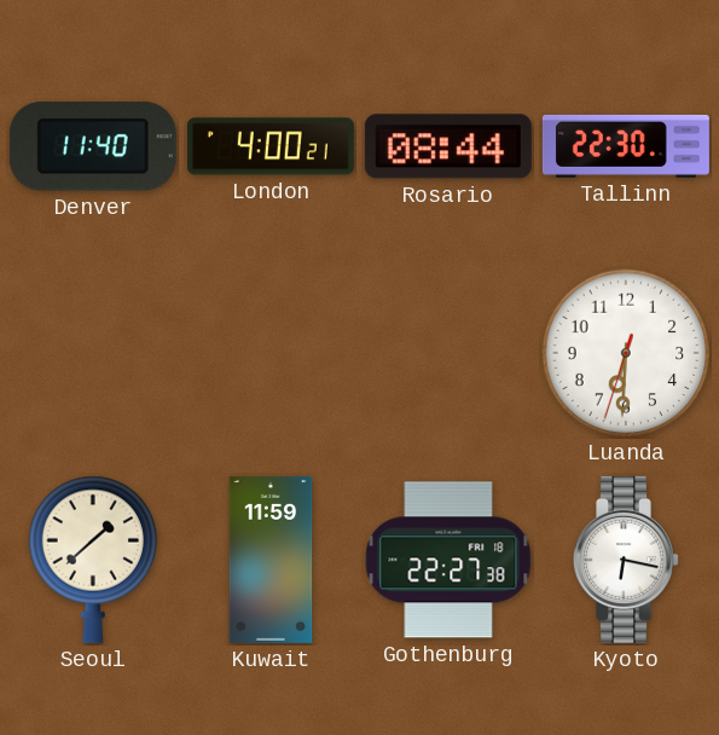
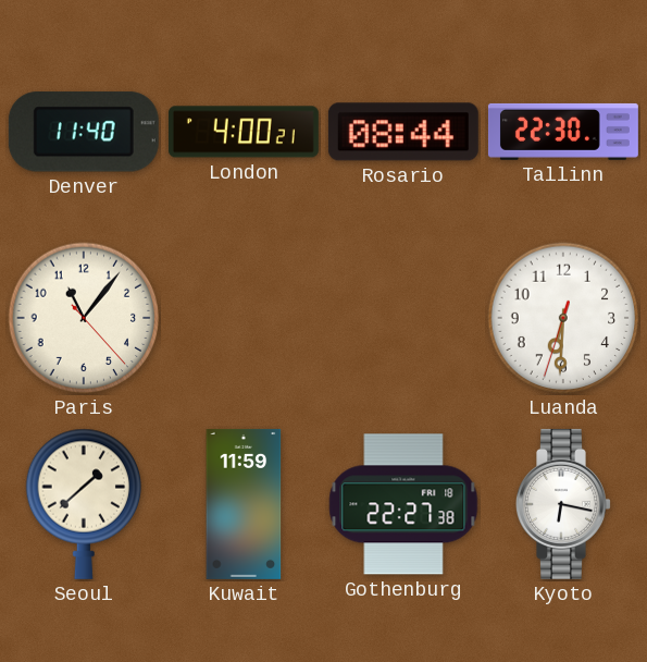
Paris: none -> 11:06
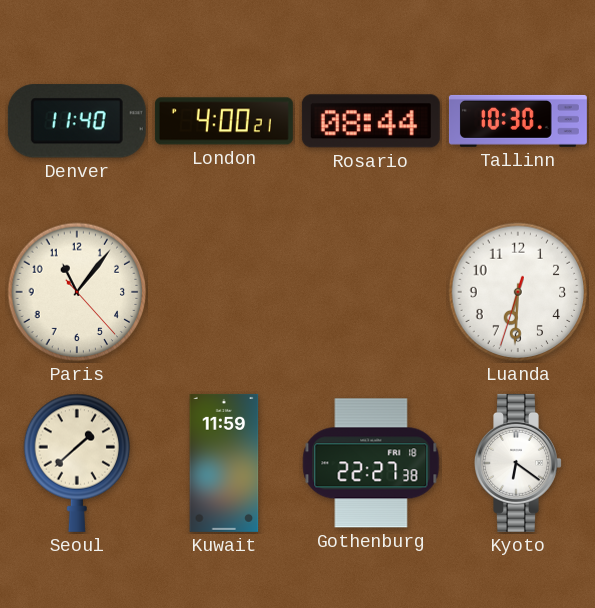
Tallinn: 22:30 -> 10:30
Kyoto: 6:17 -> 6:21
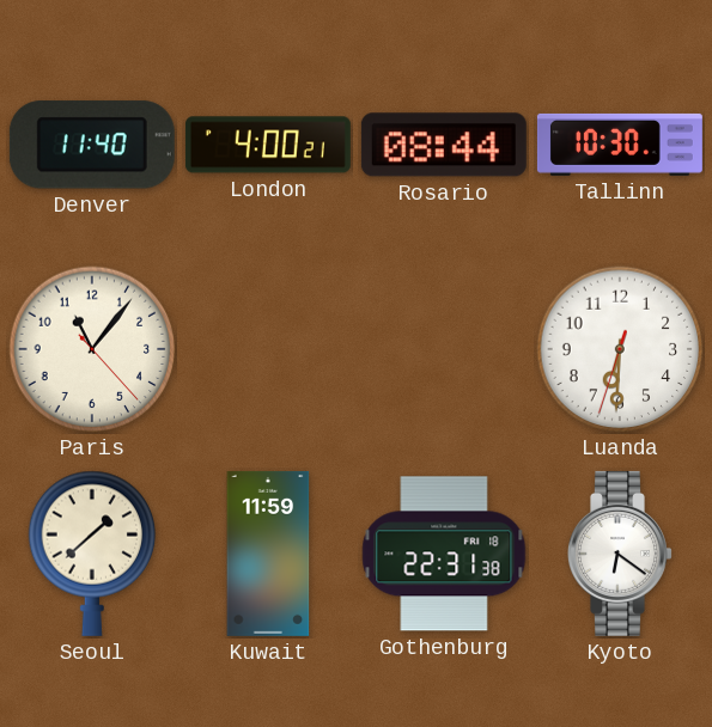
Gothenburg: 22:27 -> 22:31
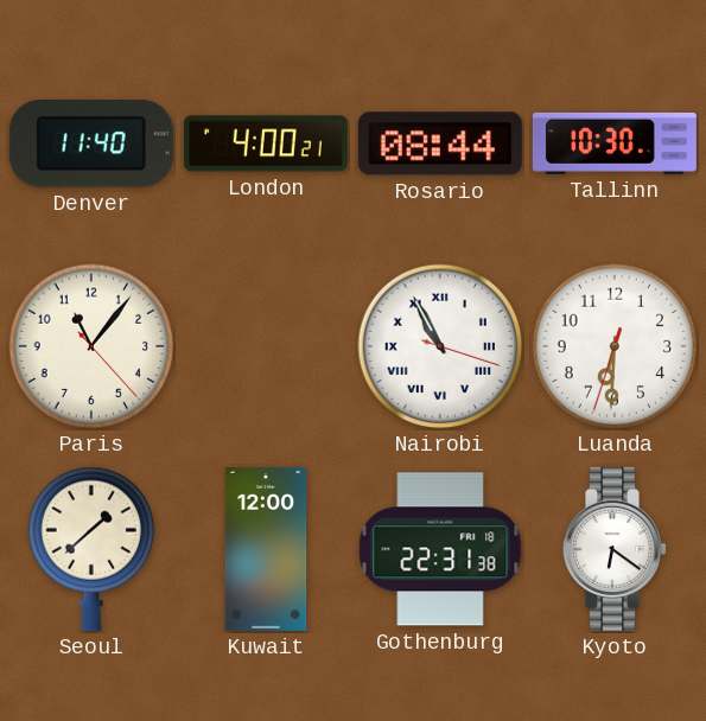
Nairobi: none -> 10:55
Kuwait: 11:59 -> 12:00
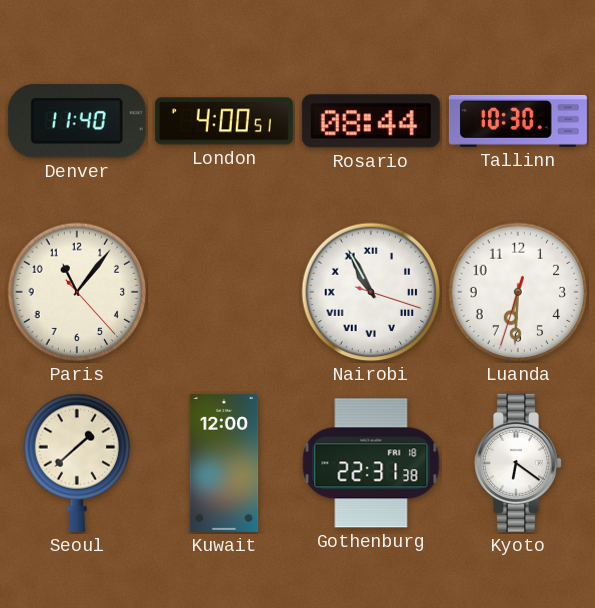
London: 4:00:21 -> 4:00:51
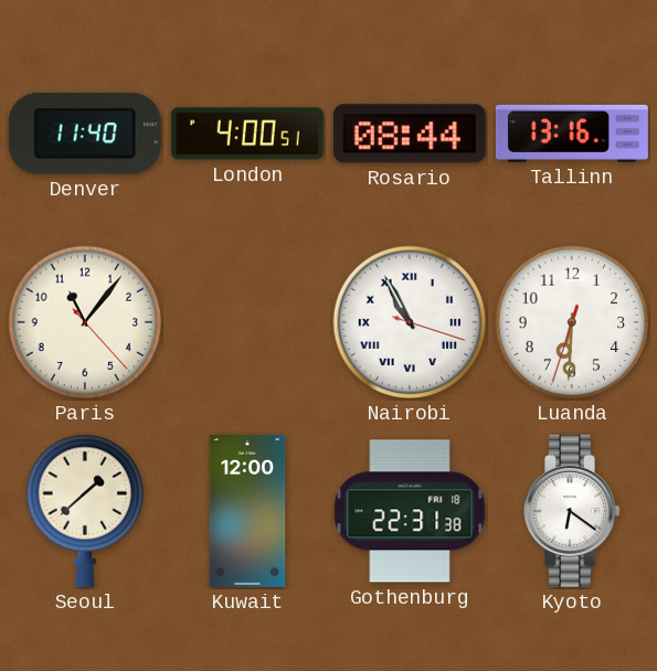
Tallinn: 10:30 -> 13:16
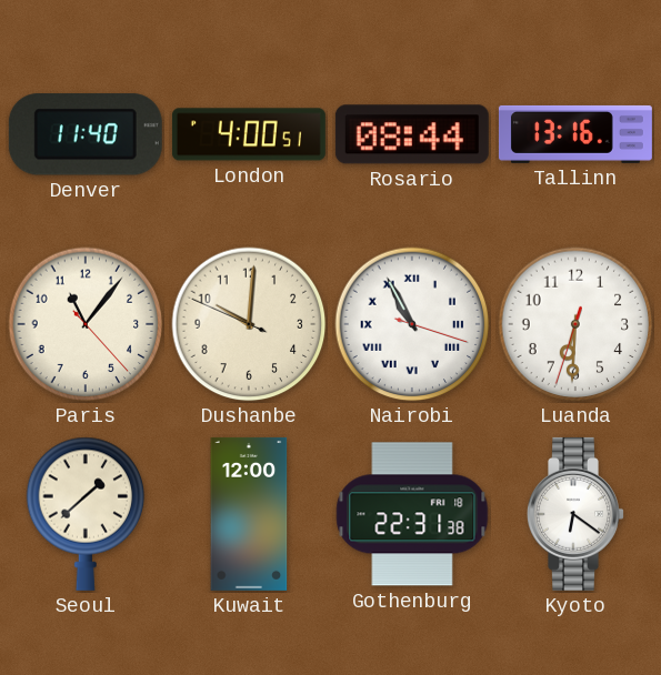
Dushanbe: none -> 10:00
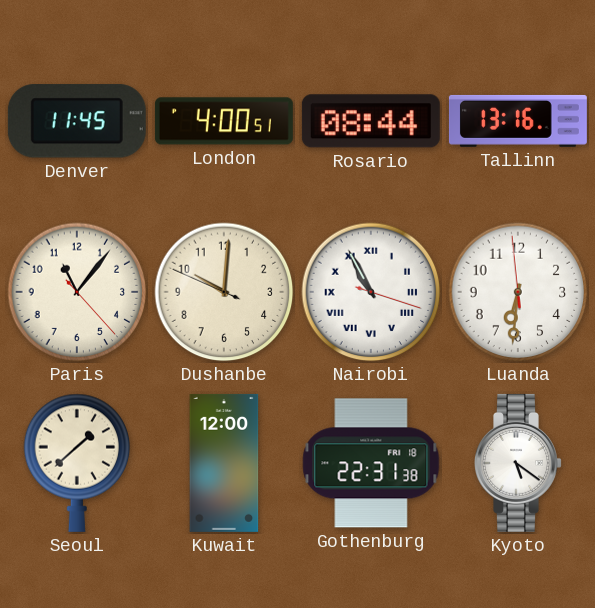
Denver: 11:40 -> 11:45
Luanda: 6:30:33 -> 6:30:59
Kyoto: 6:21 -> 5:21
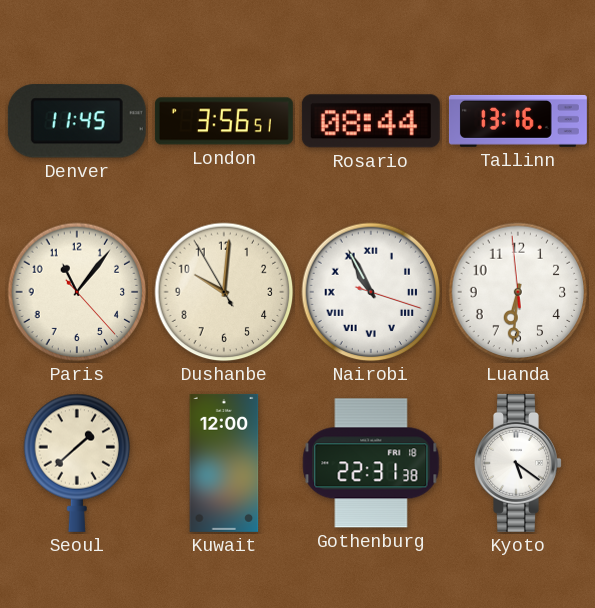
London: 4:00 -> 3:56
Dushanbe: 10:00:49 -> 10:00:55
